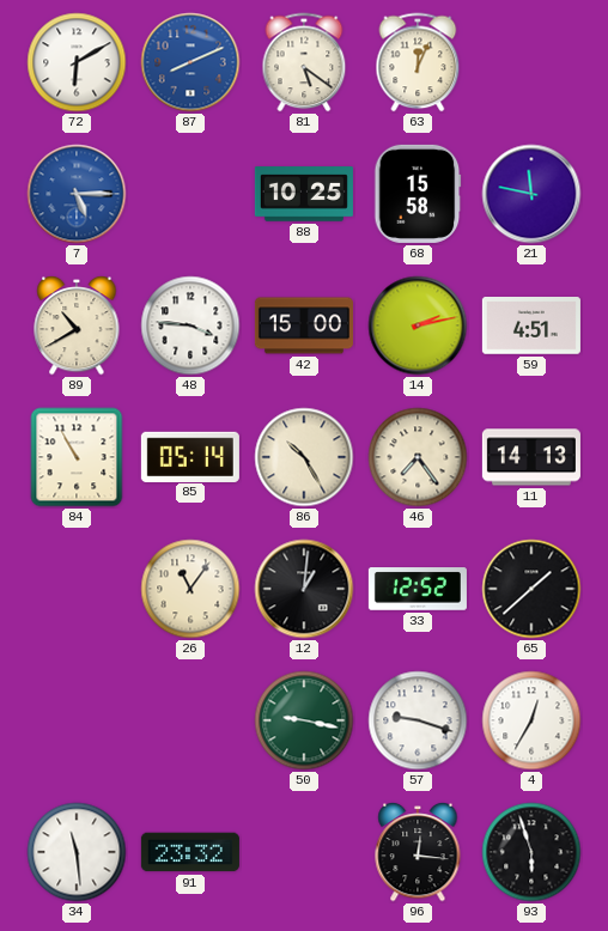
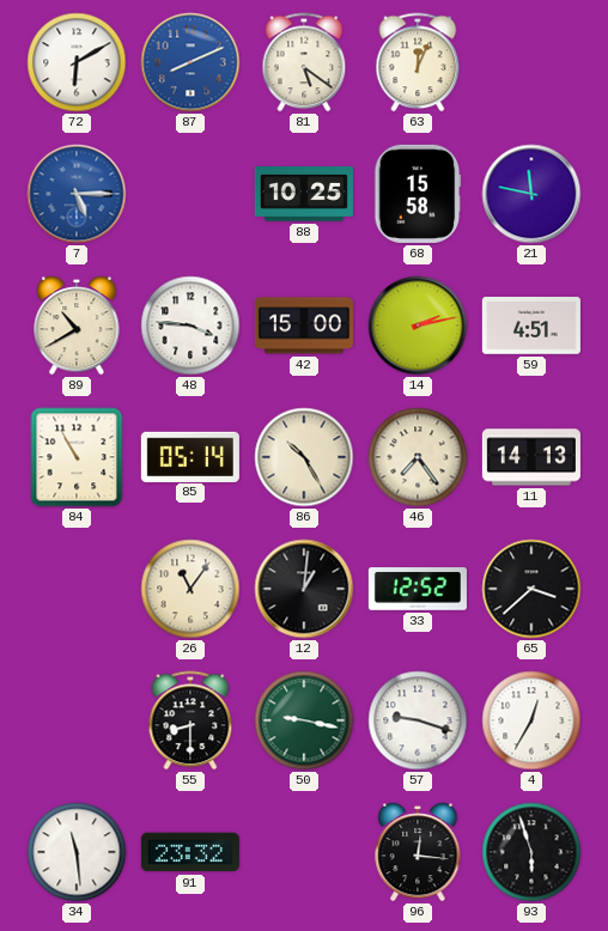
65: 1:38 -> 3:38
55: none -> 8:30
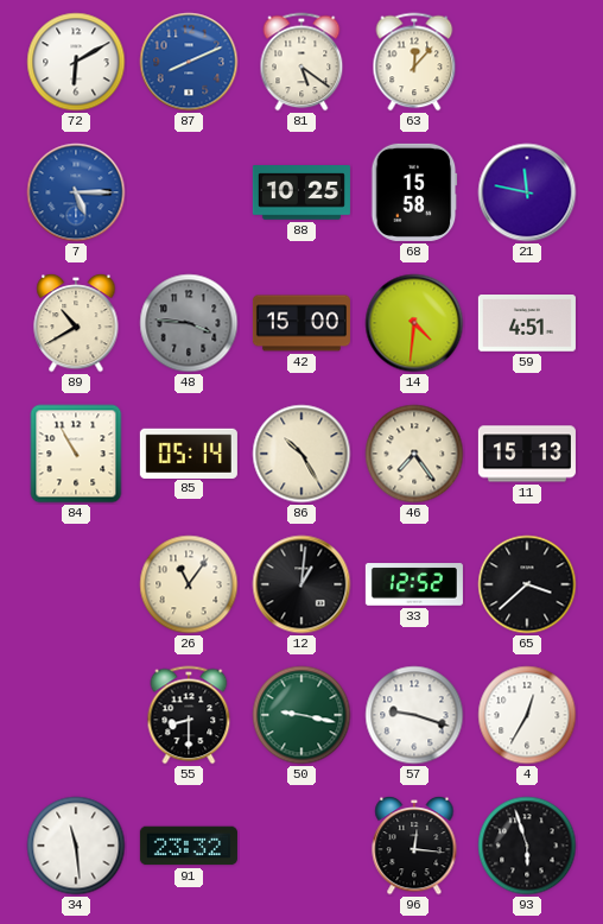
63: 12:04 -> 12:07
48 dial: white -> grey
14: 2:13 -> 4:31
11: 14:13 -> 15:13
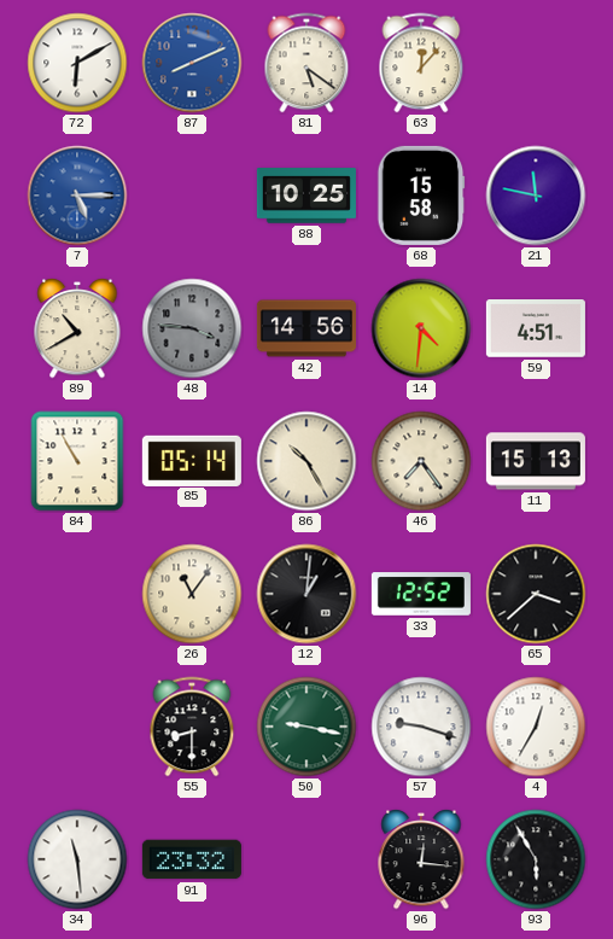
42: 15:00 -> 14:56
93: 5:57 -> 5:55
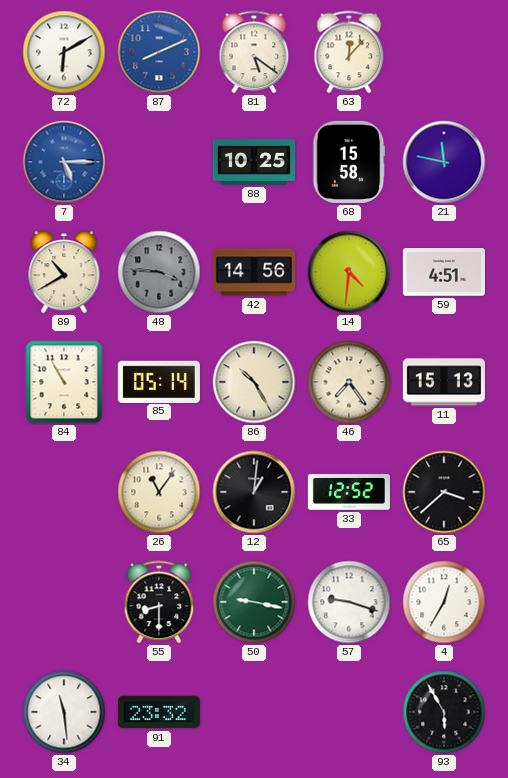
96: 12:16 -> none
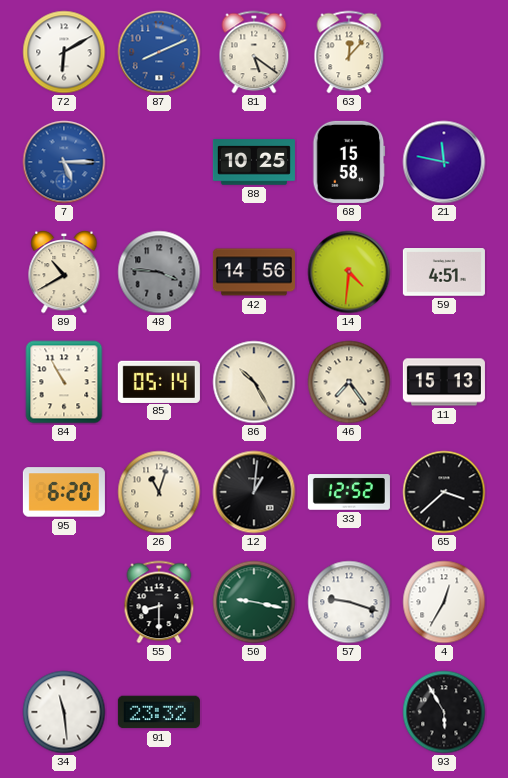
95: none -> 6:20
26: 11:06 -> 11:03
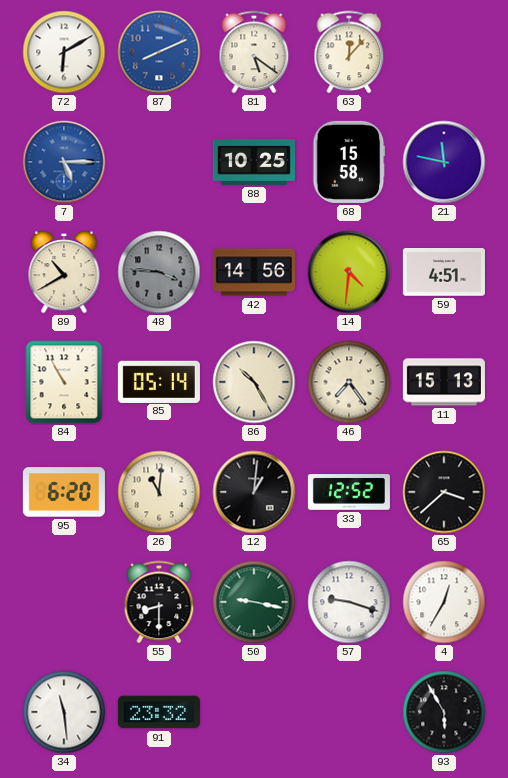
26: 11:03 -> 11:01
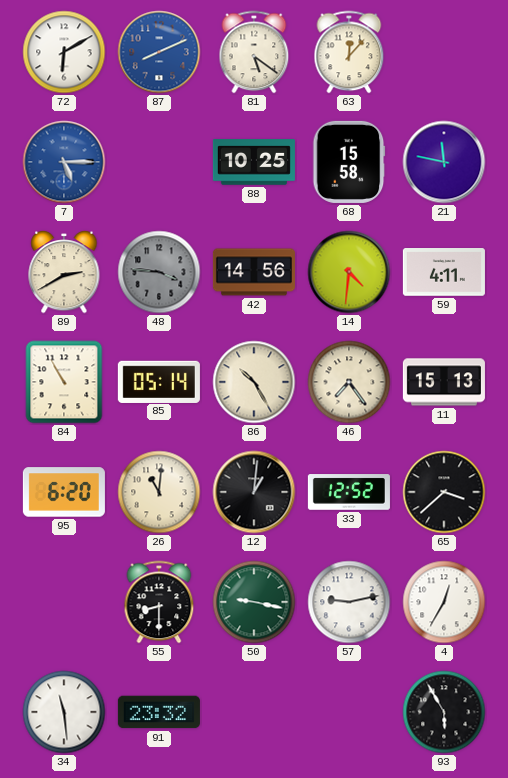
89: 10:40 -> 2:40
59: 4:51 -> 4:11
57: 9:18 -> 9:13
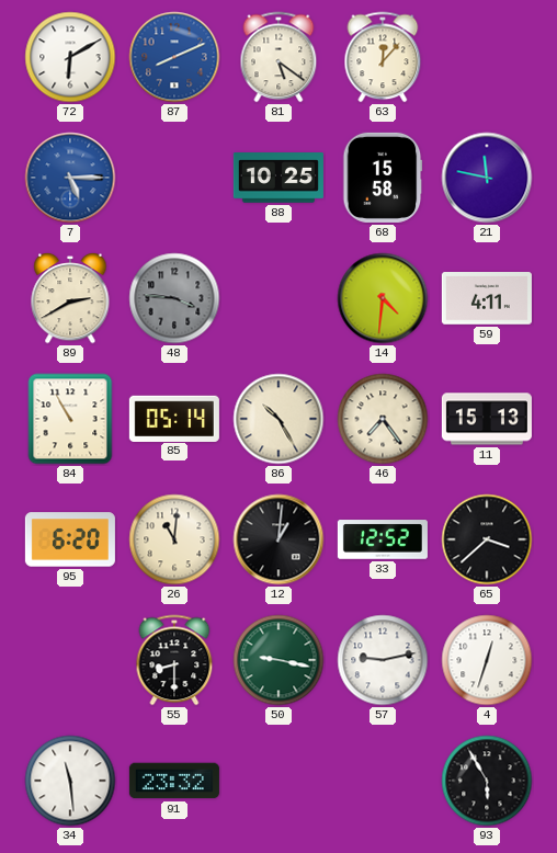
42: 14:56 -> none
4: 12:35 -> 12:33
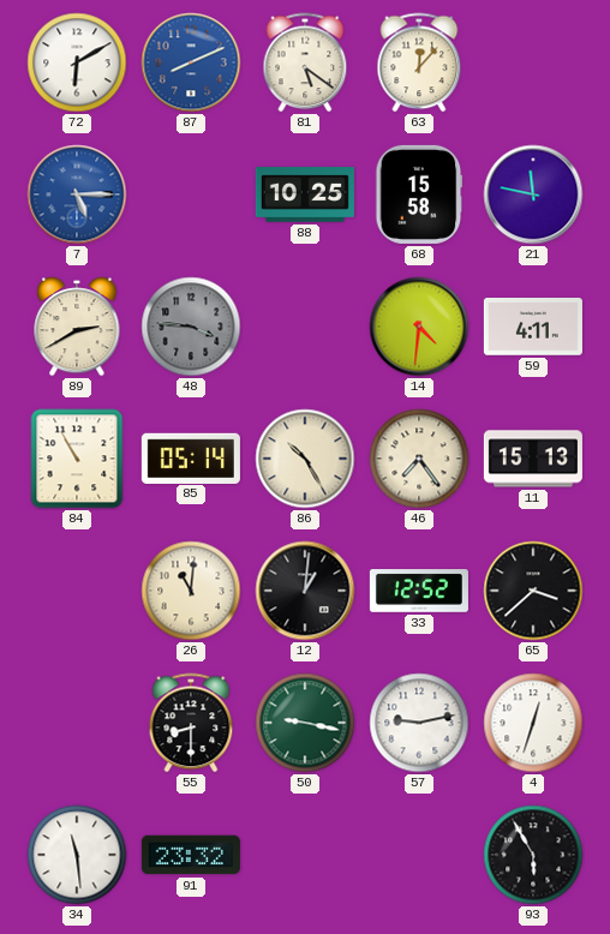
95: 6:20 -> none
